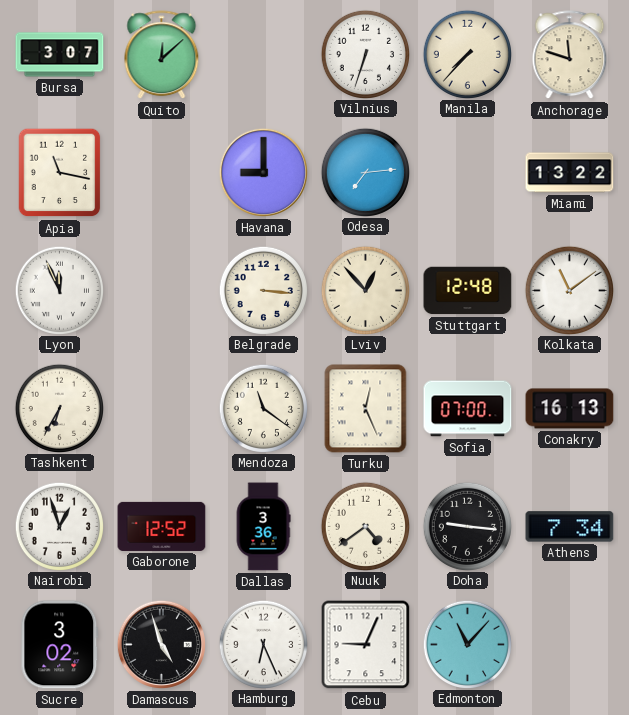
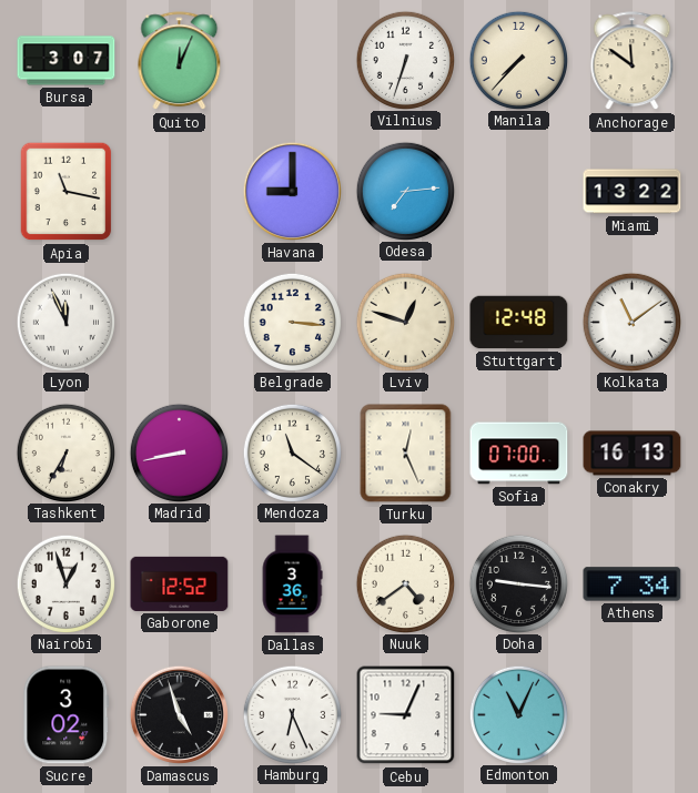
Quito: 12:08 -> 12:04
Anchorage: 11:48 -> 11:51
Lviv: 12:53 -> 12:48
Madrid: none -> 8:43
Edmonton: 11:07 -> 11:04
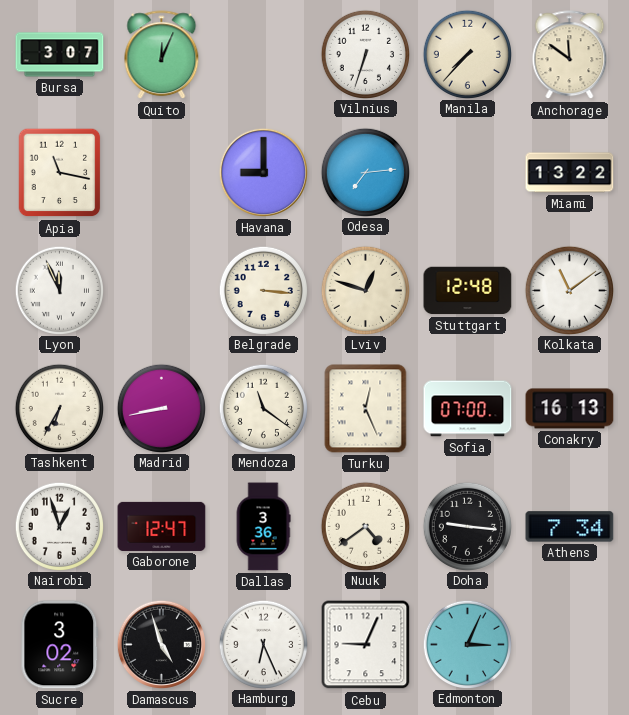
Gaborone: 12:52 -> 12:47
Edmonton: 11:04 -> 3:04
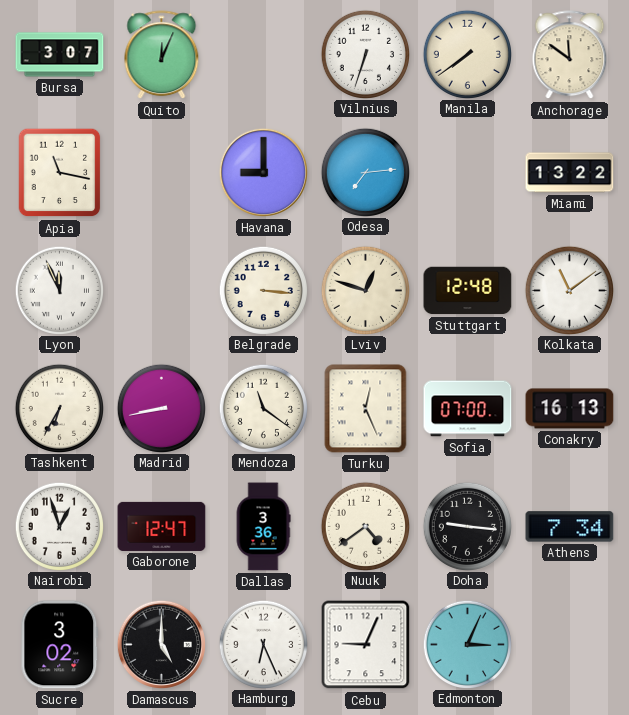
Manila: 7:37 -> 7:39
Damascus: 4:57 -> 5:00
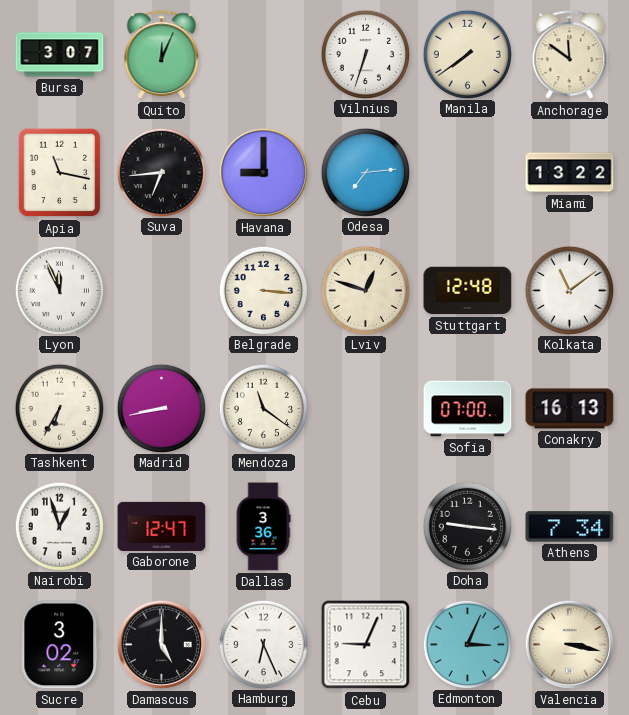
Suva: none -> 6:44
Turku: 12:26 -> none
Nuuk: 4:39 -> none
Valencia: none -> 3:17
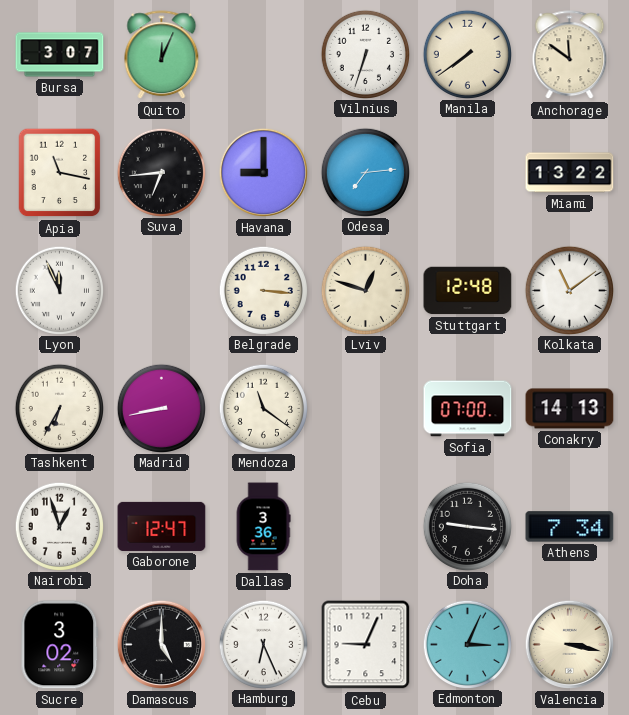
Conakry: 16:13 -> 14:13
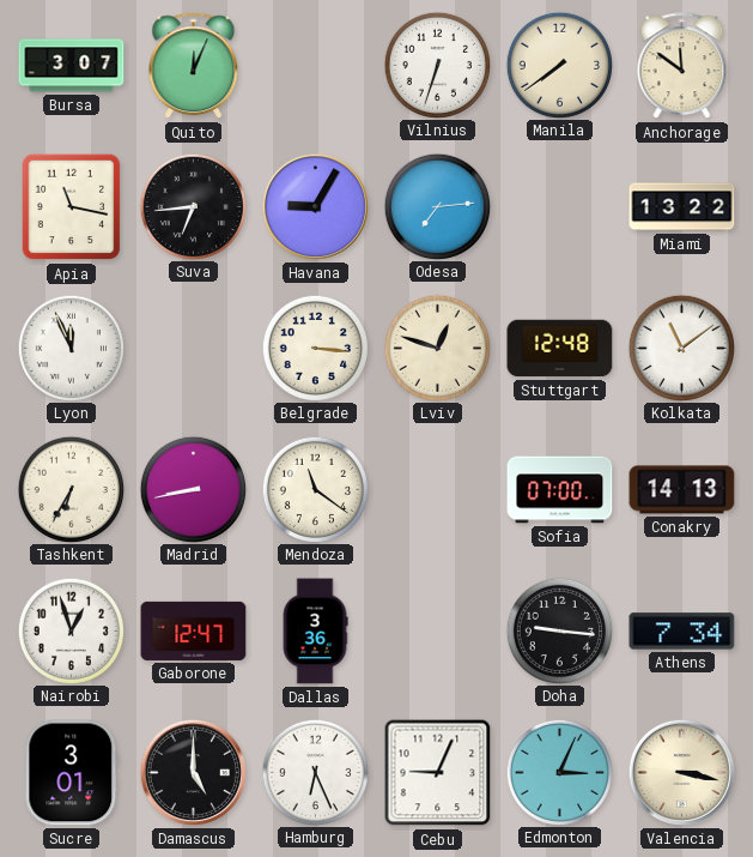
Havana: 9:00 -> 9:05
Sucre: 3:02 -> 3:01
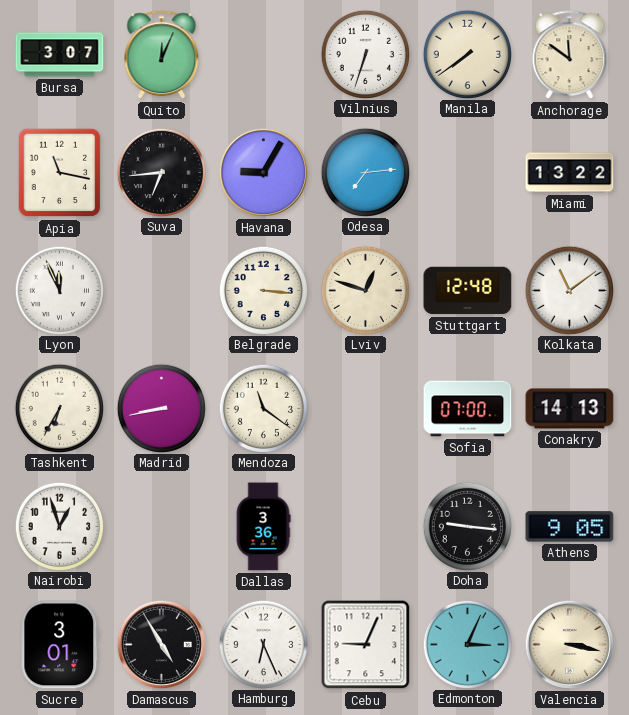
Gaborone: 12:47 -> none
Athens: 7:34 -> 9:05
Damascus: 5:00 -> 4:55
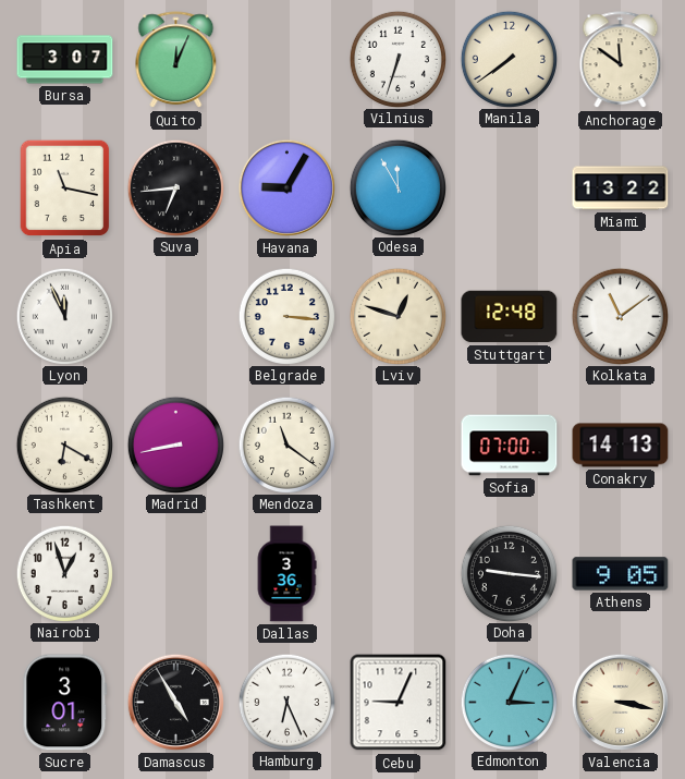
Odesa: 7:14 -> 11:55
Tashkent: 6:35 -> 6:20
